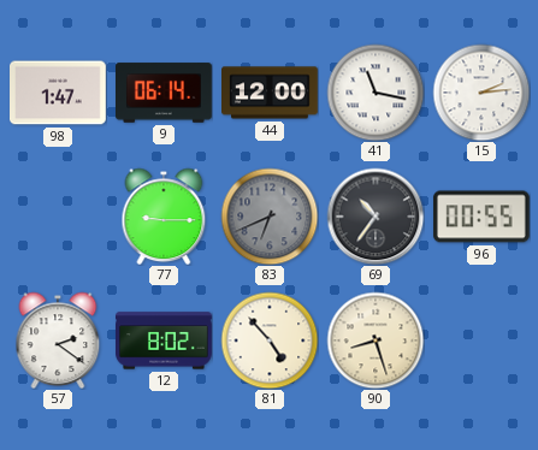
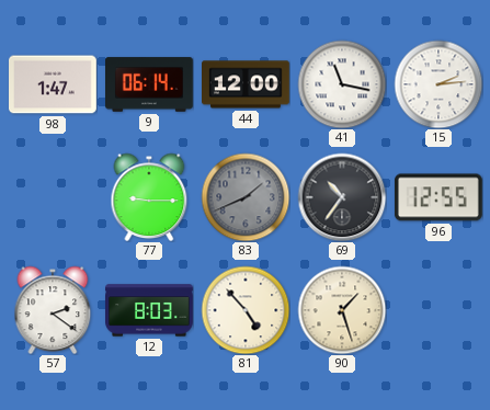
83: 6:41 -> 1:41
96: 00:55 -> 12:55
12: 8:02 -> 8:03
90: 8:27 -> 1:27
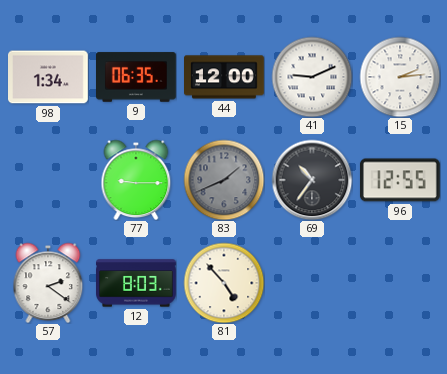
98: 1:47 -> 1:34
9: 06:14 -> 06:35
41: 11:17 -> 9:11
90: 1:27 -> none
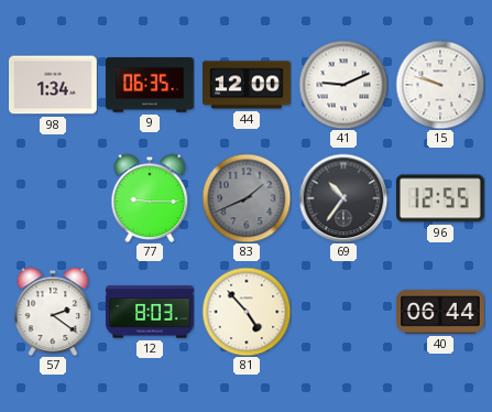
15: 2:14 -> 9:48
40: none -> 06:44
